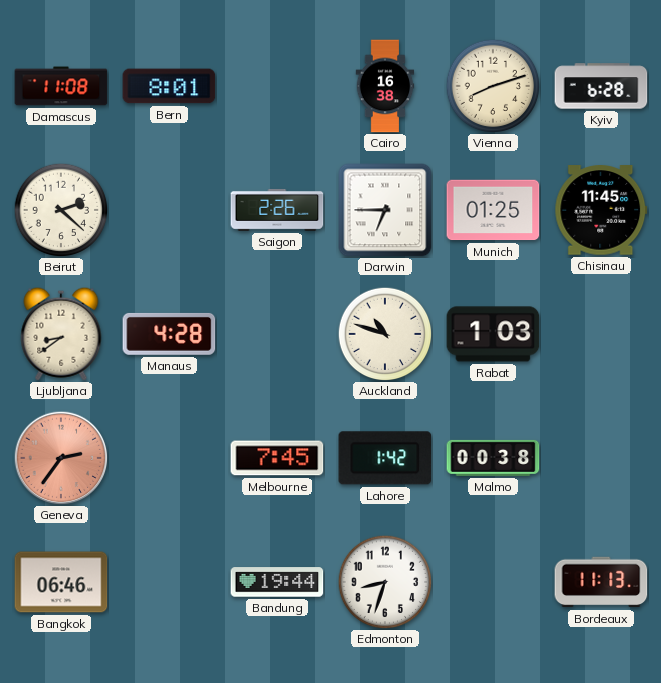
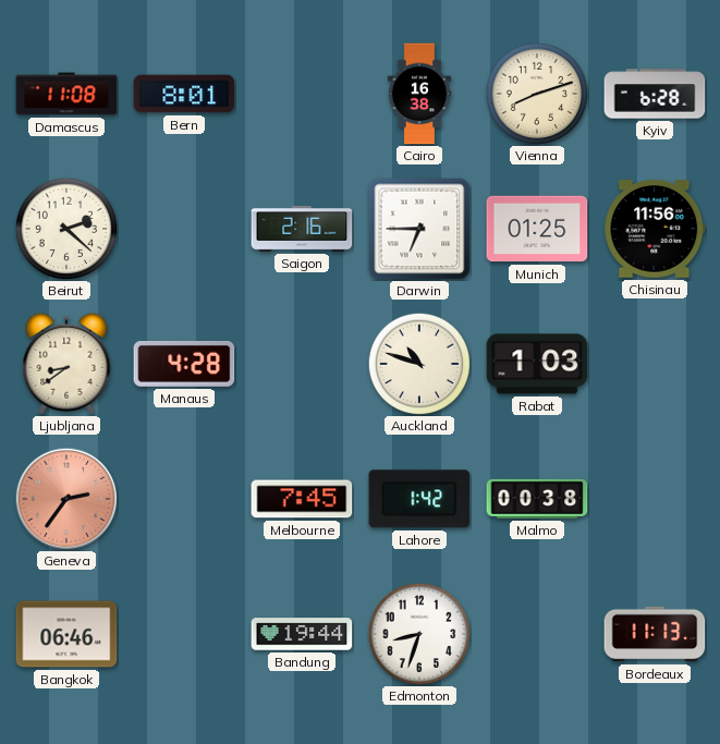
Saigon: 2:26 -> 2:16
Chisinau: 11:45 -> 11:56
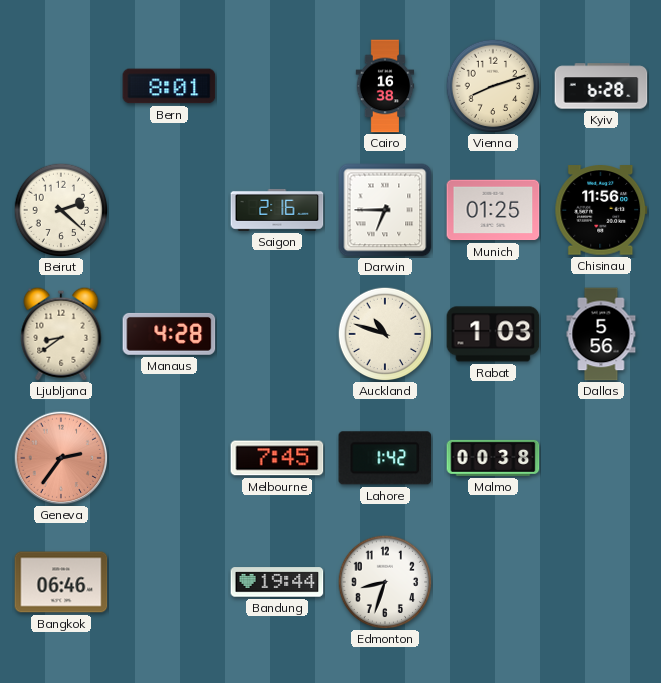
Damascus: 11:08 -> none
Dallas: none -> 5:56
Bordeaux: 11:13 -> none
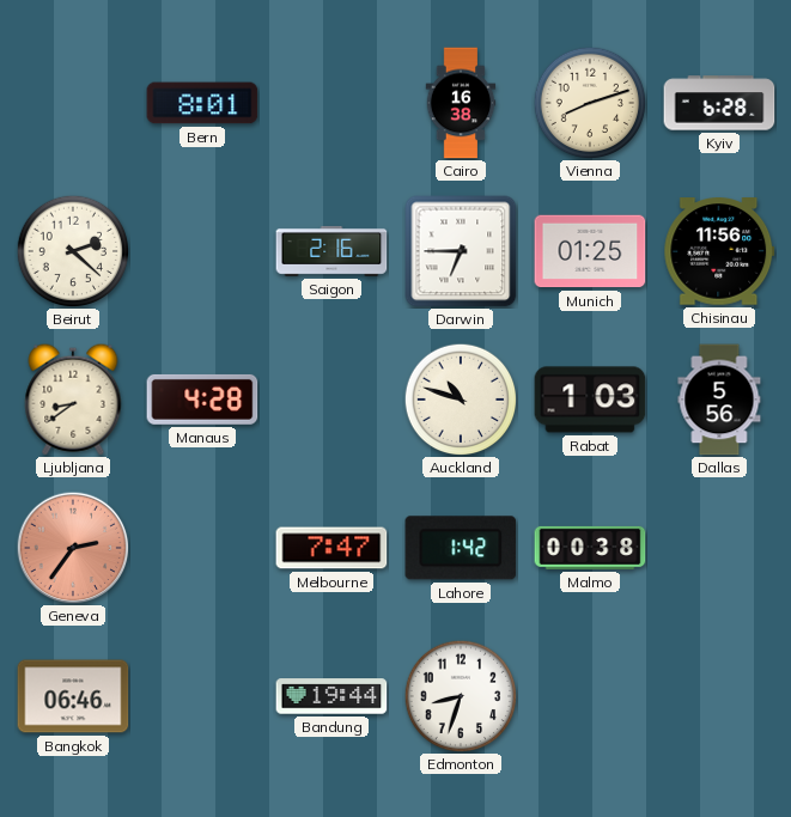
Melbourne: 7:45 -> 7:47
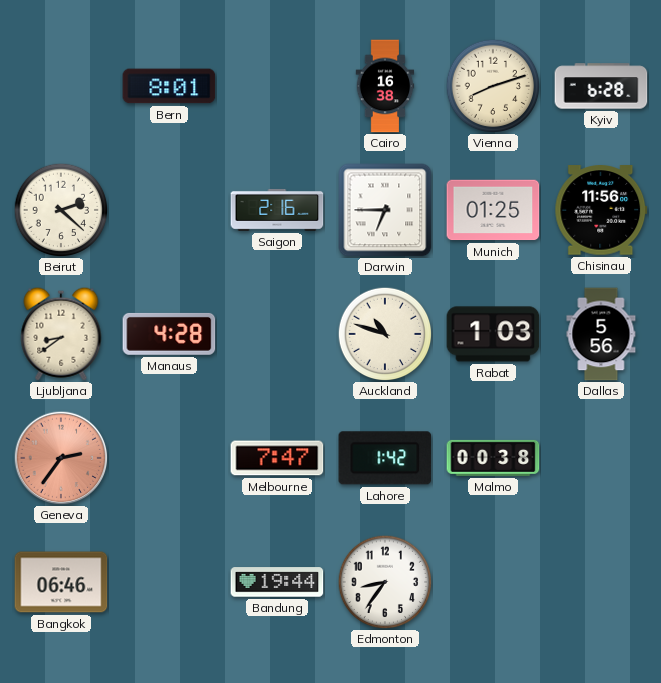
Edmonton: 8:33 -> 8:36
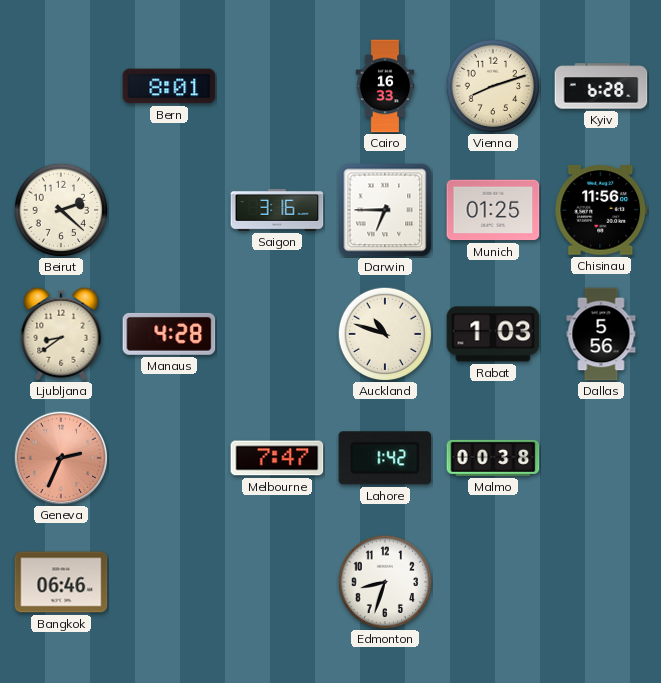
Cairo: 16:38 -> 16:33
Saigon: 2:16 -> 3:16
Geneva: 2:36 -> 2:34
Bandung: 19:44 -> none
Edmonton: 8:36 -> 8:33
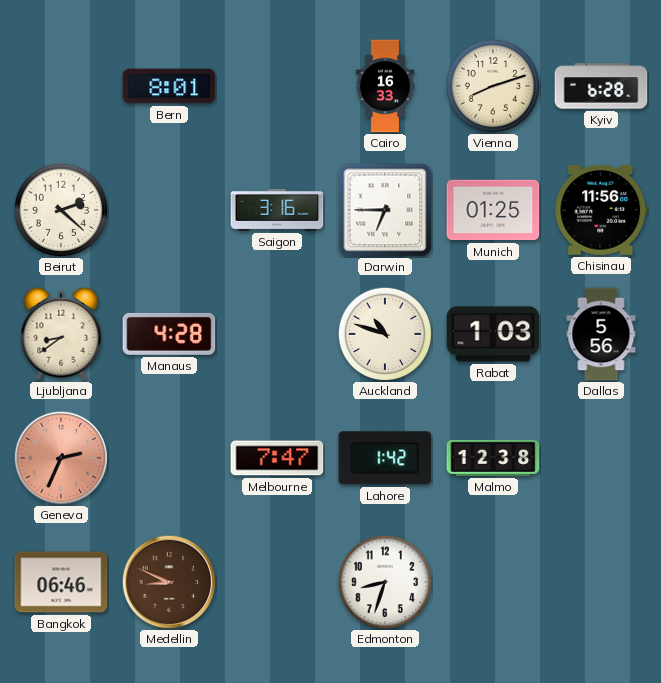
Malmo: 00:38 -> 12:38
Medellin: none -> 8:49
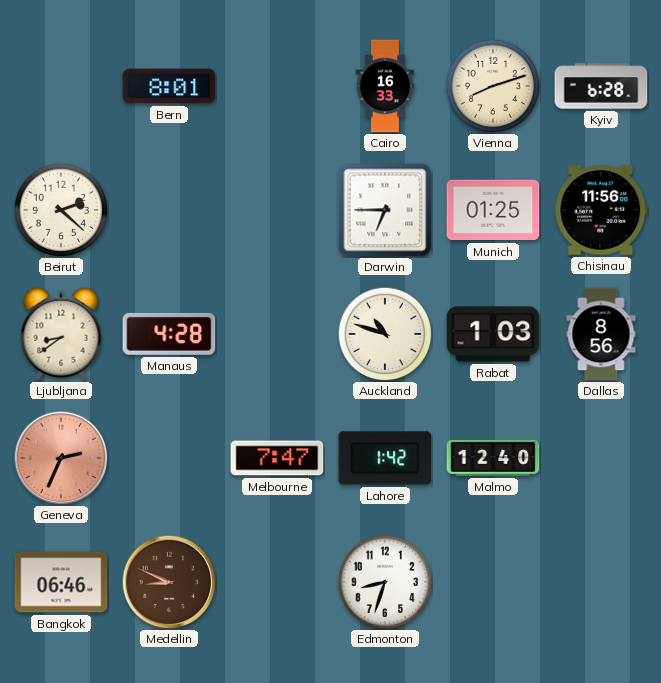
Saigon: 3:16 -> none
Dallas: 5:56 -> 8:56
Malmo: 12:38 -> 12:40
